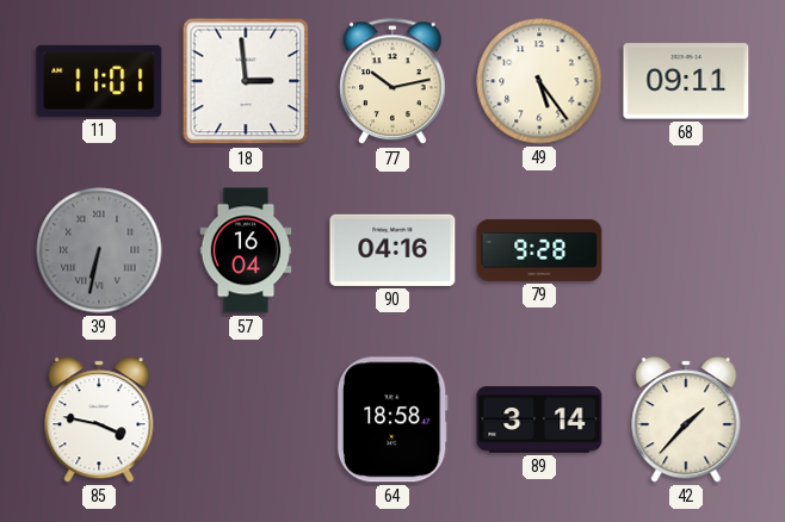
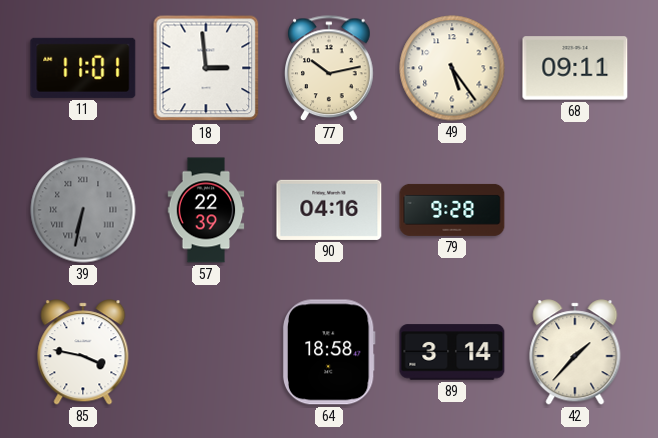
57: 16:04 -> 22:39
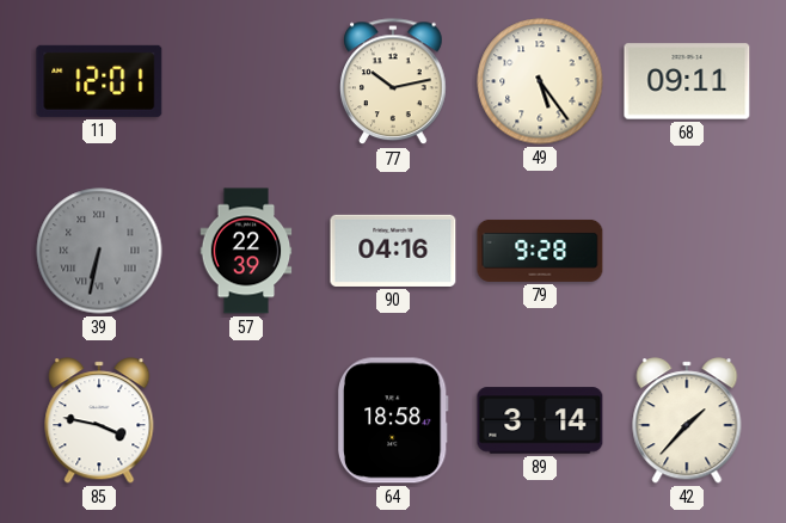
11: 11:01 -> 12:01
18: 2:59 -> none
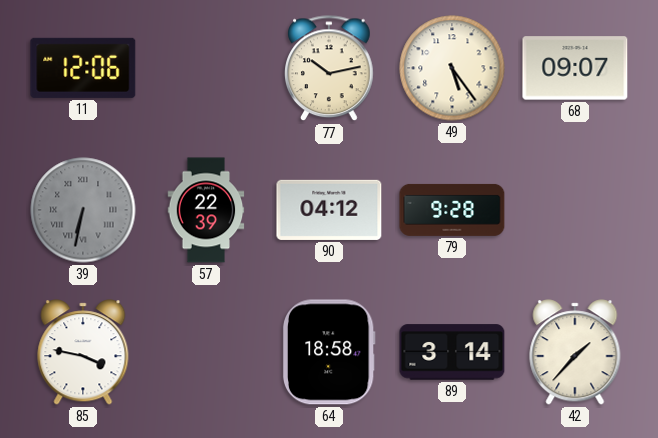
11: 12:01 -> 12:06
68: 09:11 -> 09:07
90: 04:16 -> 04:12
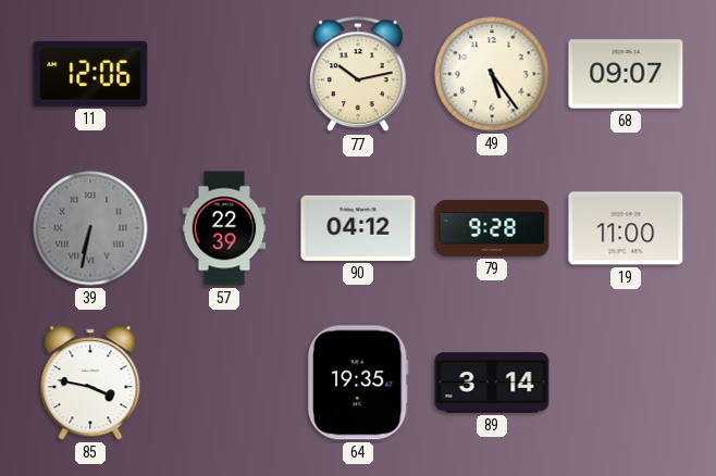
19: none -> 11:00
64: 18:58 -> 19:35
42: 1:37 -> none
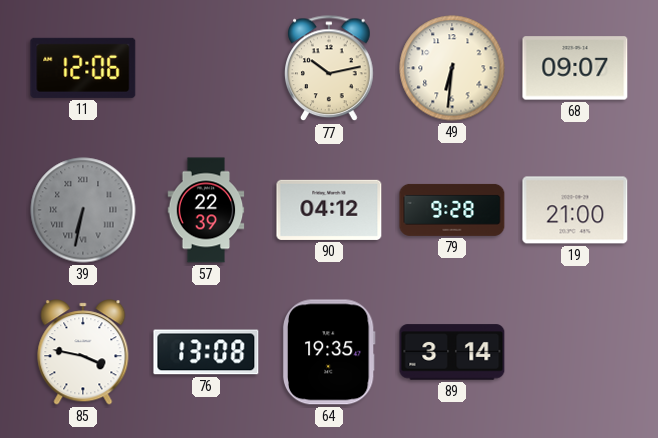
49: 5:24 -> 6:31
19: 11:00 -> 21:00
76: none -> 13:08
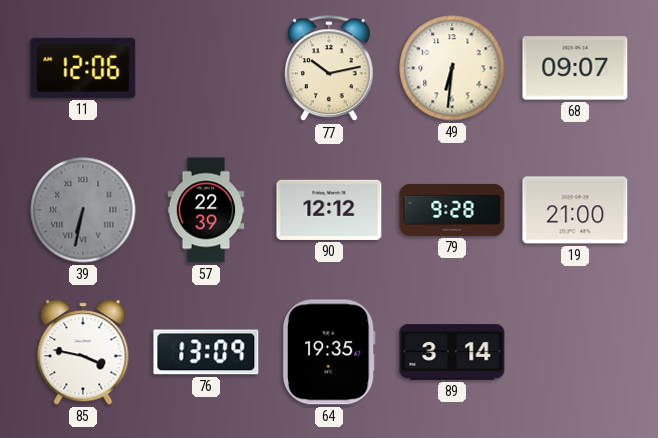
90: 04:12 -> 12:12
76: 13:08 -> 13:09
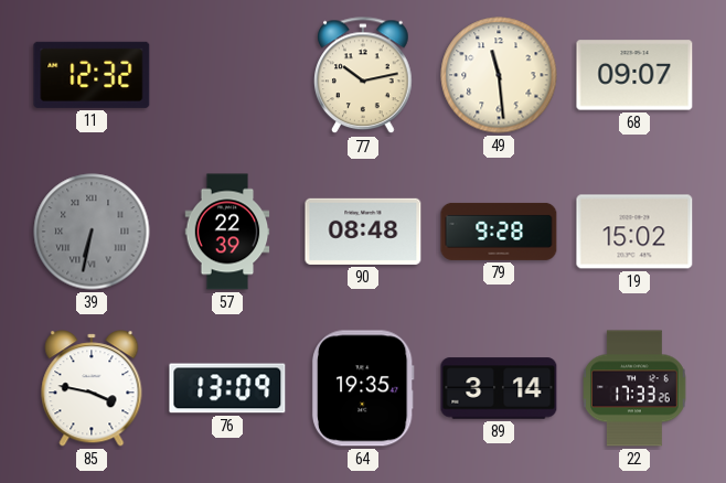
11: 12:06 -> 12:32
49: 6:31 -> 11:29
90: 12:12 -> 08:48
19: 21:00 -> 15:02
22: none -> 17:33
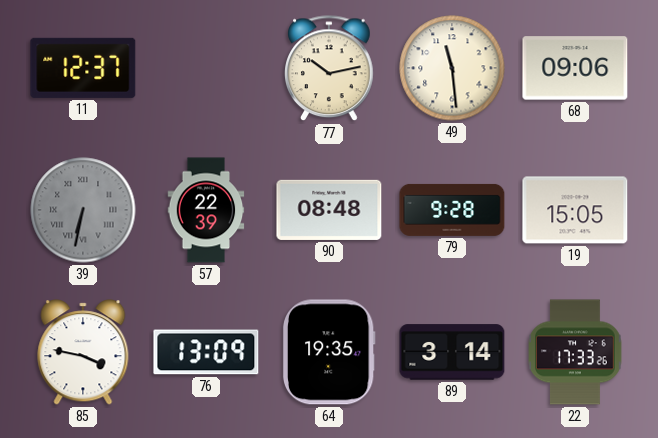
11: 12:32 -> 12:37
68: 09:07 -> 09:06
19: 15:02 -> 15:05
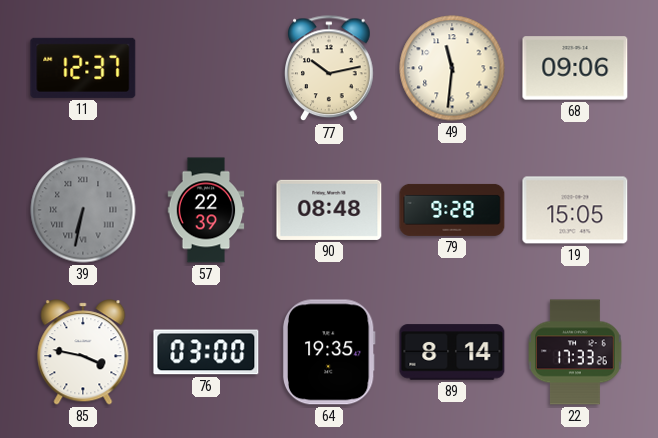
49: 11:29 -> 11:31
76: 13:09 -> 03:00
89: 3:14 -> 8:14
